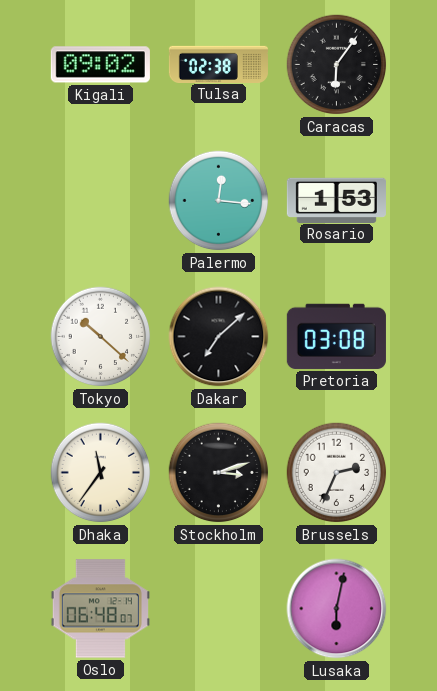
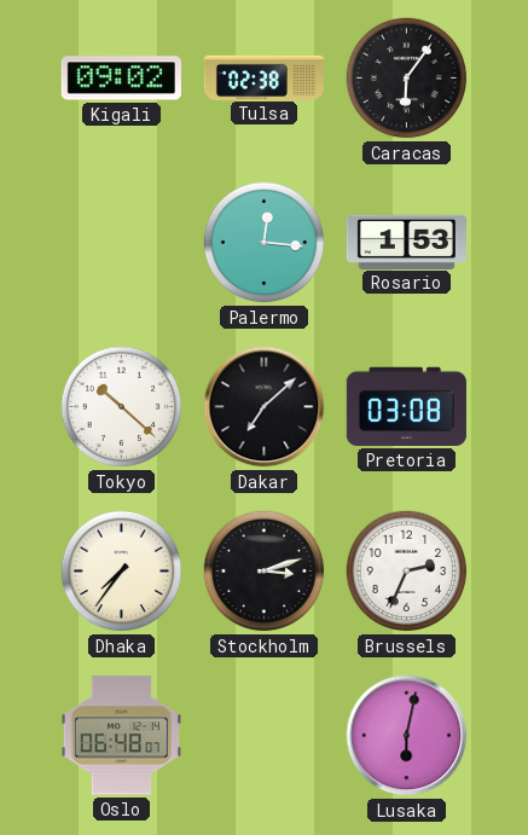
Dhaka: 11:36 -> 7:36
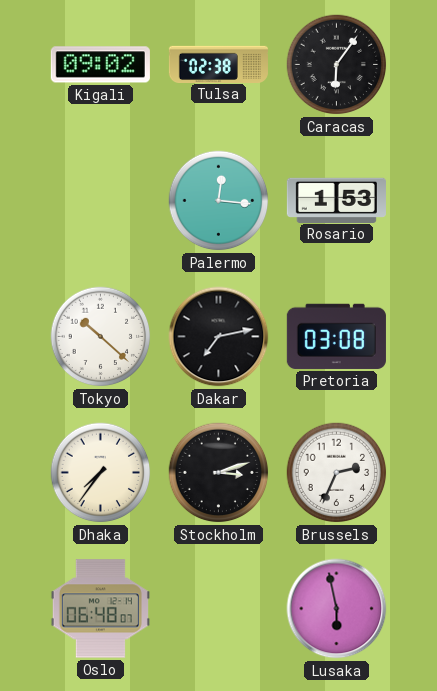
Dakar: 7:08 -> 7:13
Lusaka: 6:02 -> 5:58
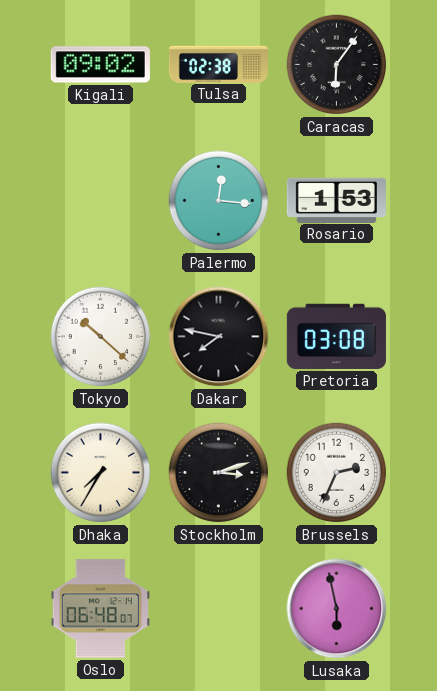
Dakar: 7:13 -> 7:47
Dhaka: 7:36 -> 7:35
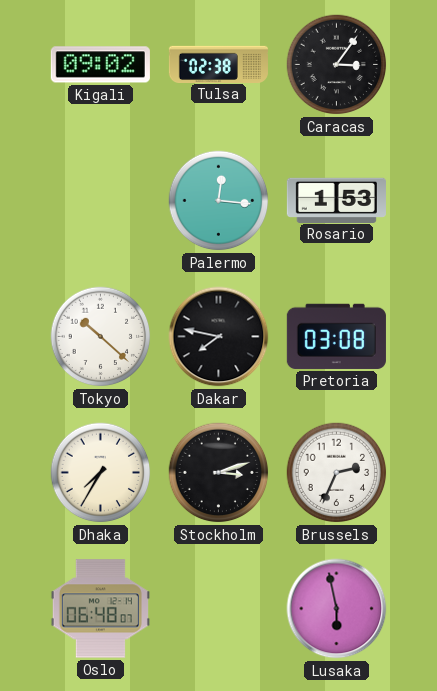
Caracas: 6:06 -> 3:06
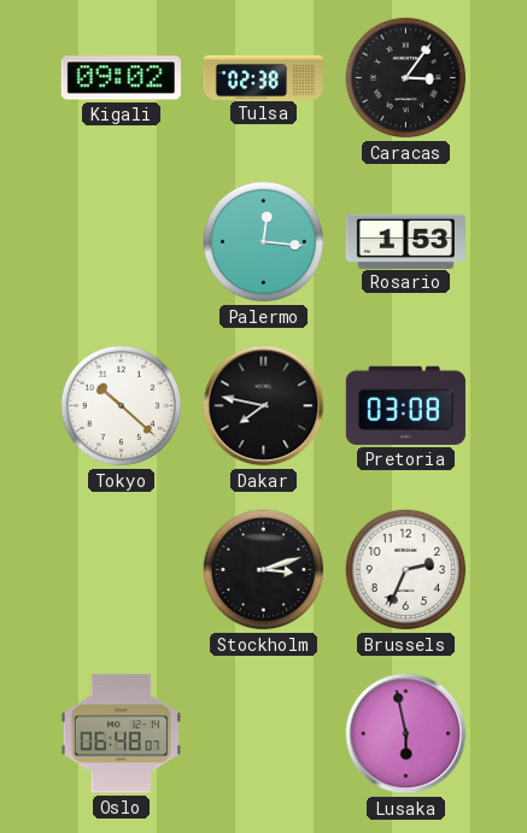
Dhaka: 7:35 -> none
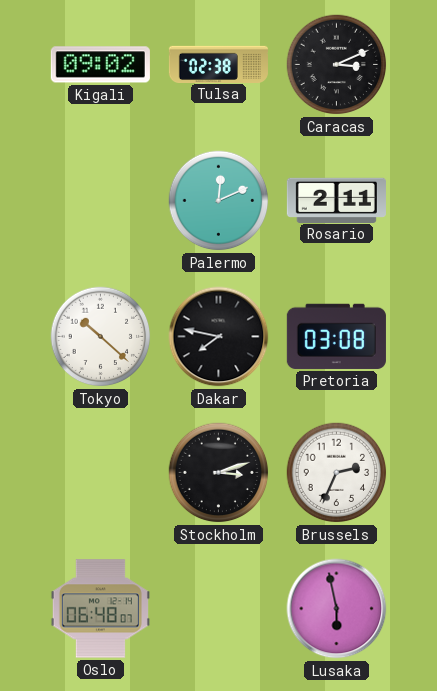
Caracas: 3:06 -> 3:11
Palermo: 12:16 -> 12:11
Rosario: 1:53 -> 2:11
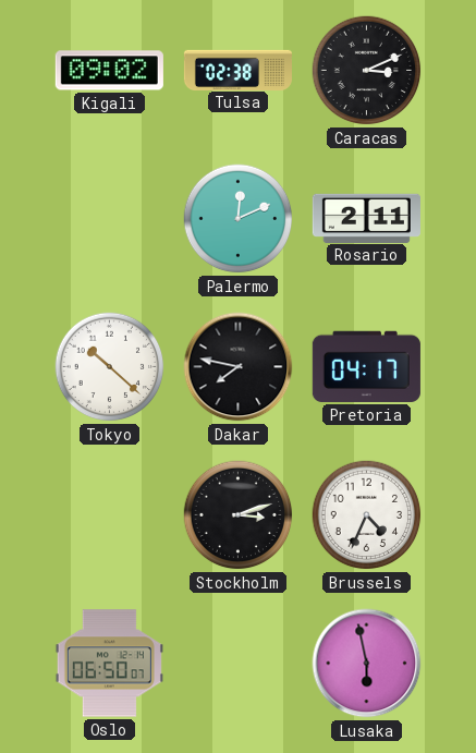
Pretoria: 03:08 -> 04:17
Brussels: 2:34 -> 4:34
Oslo: 06:48 -> 06:50
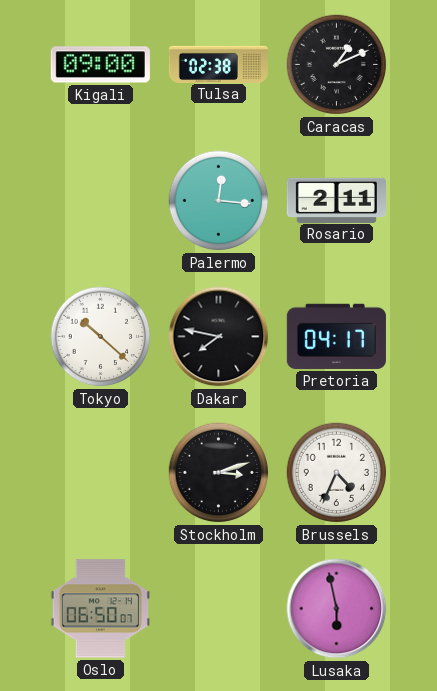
Kigali: 09:02 -> 09:00
Caracas: 3:11 -> 1:11
Palermo: 12:11 -> 12:16
